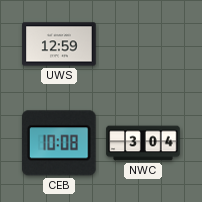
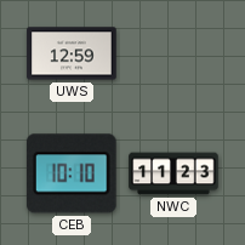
CEB: 10:08 -> 10:10
NWC: 3:04 -> 11:23
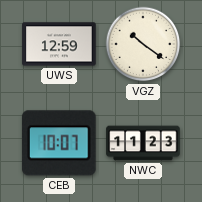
VGZ: none -> 10:21
CEB: 10:10 -> 10:07
